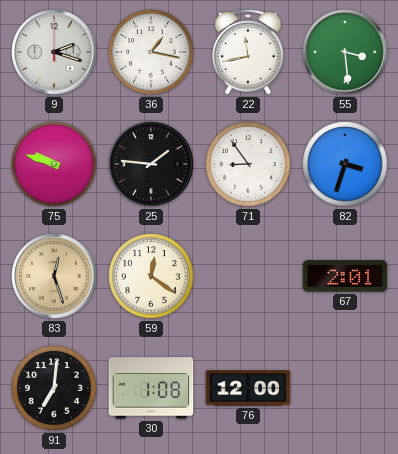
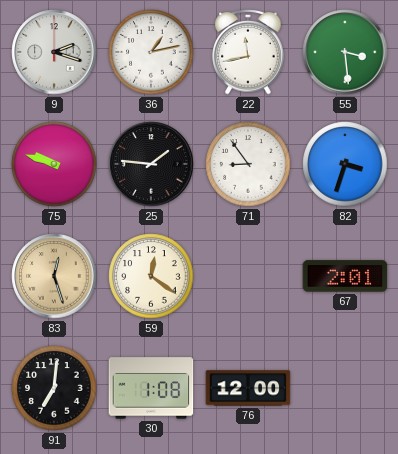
36: 1:17 -> 1:13
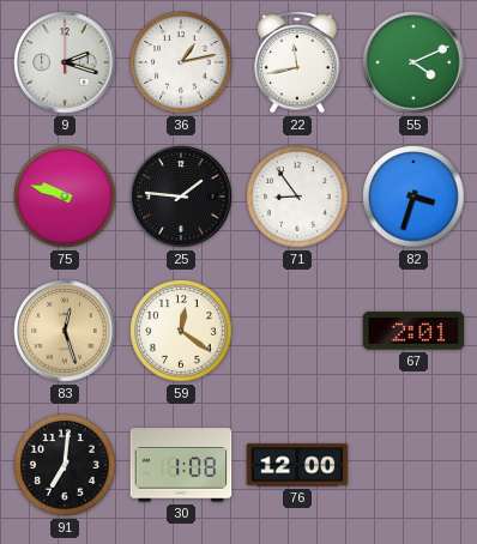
55: 3:29 -> 4:11
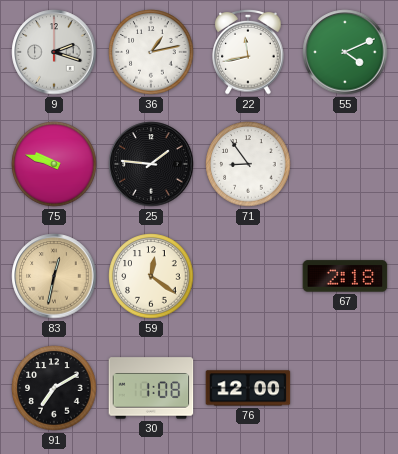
82: 3:33 -> none
83: 12:27 -> 12:32
67: 2:01 -> 2:18
91: 7:01 -> 7:10
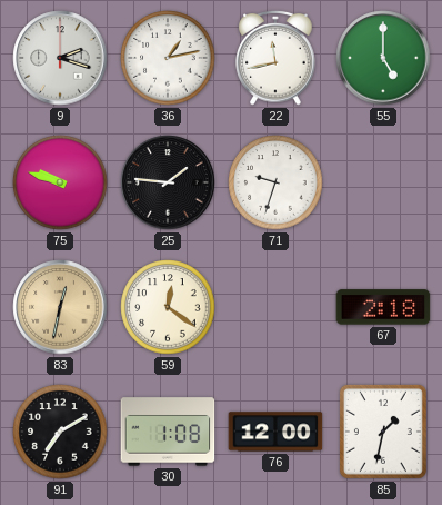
55: 4:11 -> 5:00
71: 8:54 -> 9:33
85: none -> 1:32
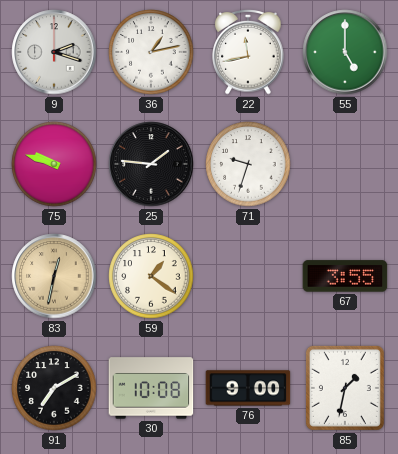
59: 12:21 -> 1:21
67: 2:18 -> 3:55
30: 1:08 -> 10:08
76: 12:00 -> 9:00
